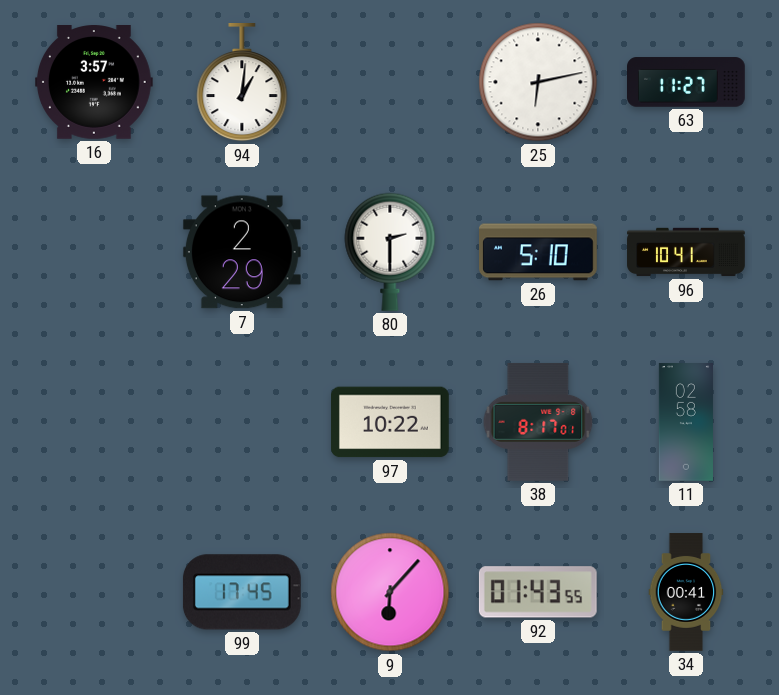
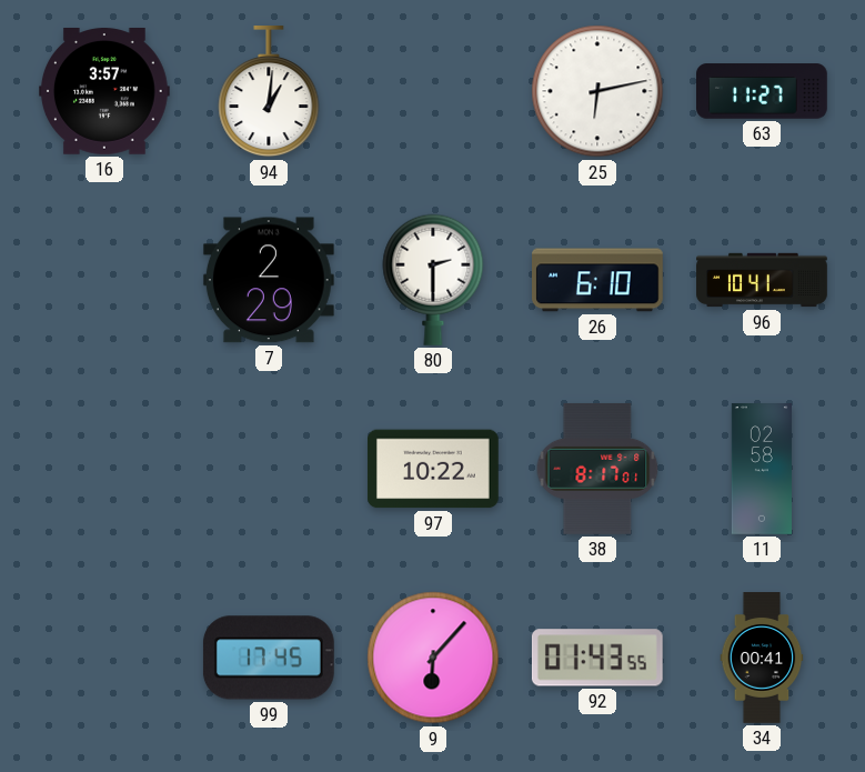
26: 5:10 -> 6:10
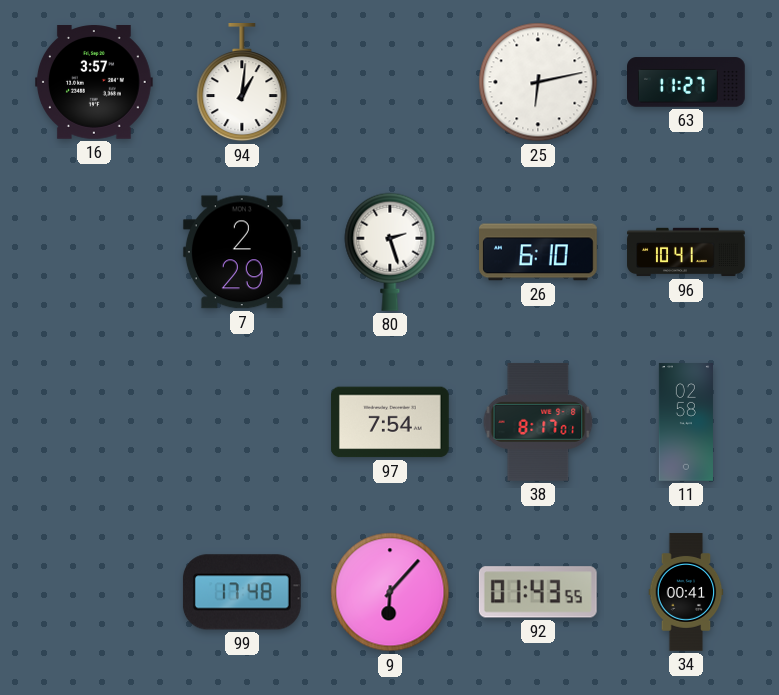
80: 2:30 -> 2:27
97: 10:22 -> 7:54
99: 17:45 -> 17:48
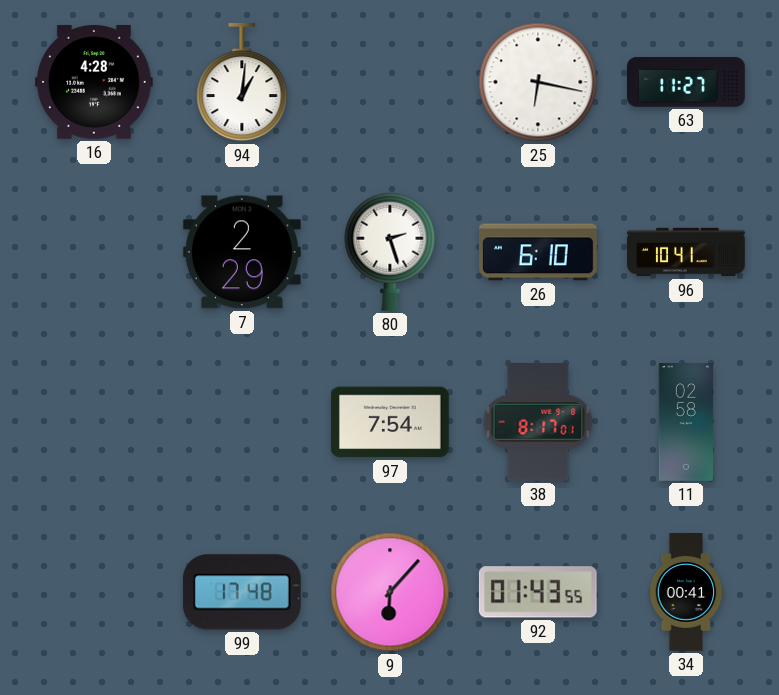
16: 3:57 -> 4:28
25: 6:13 -> 6:17
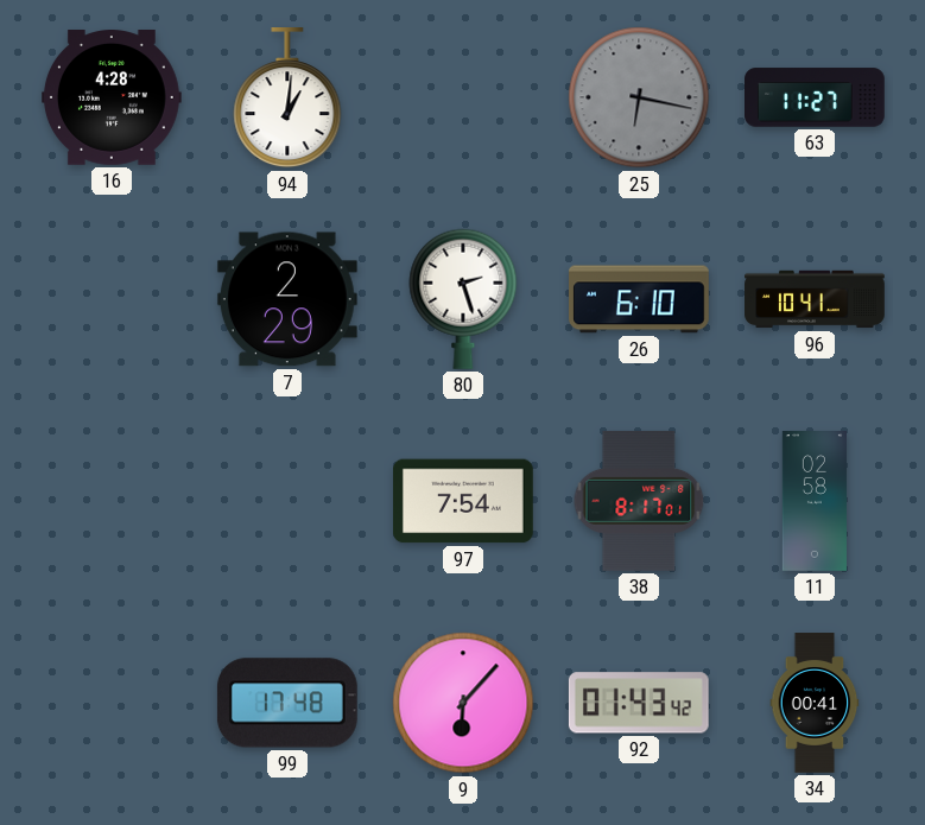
25 dial: white -> grey
92: 01:43:55 -> 01:43:42
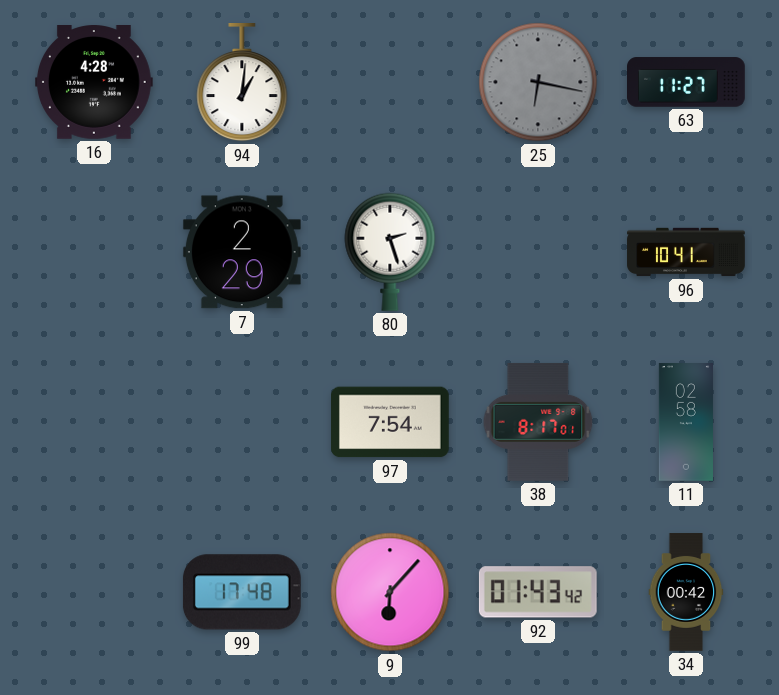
26: 6:10 -> none
34: 00:41 -> 00:42
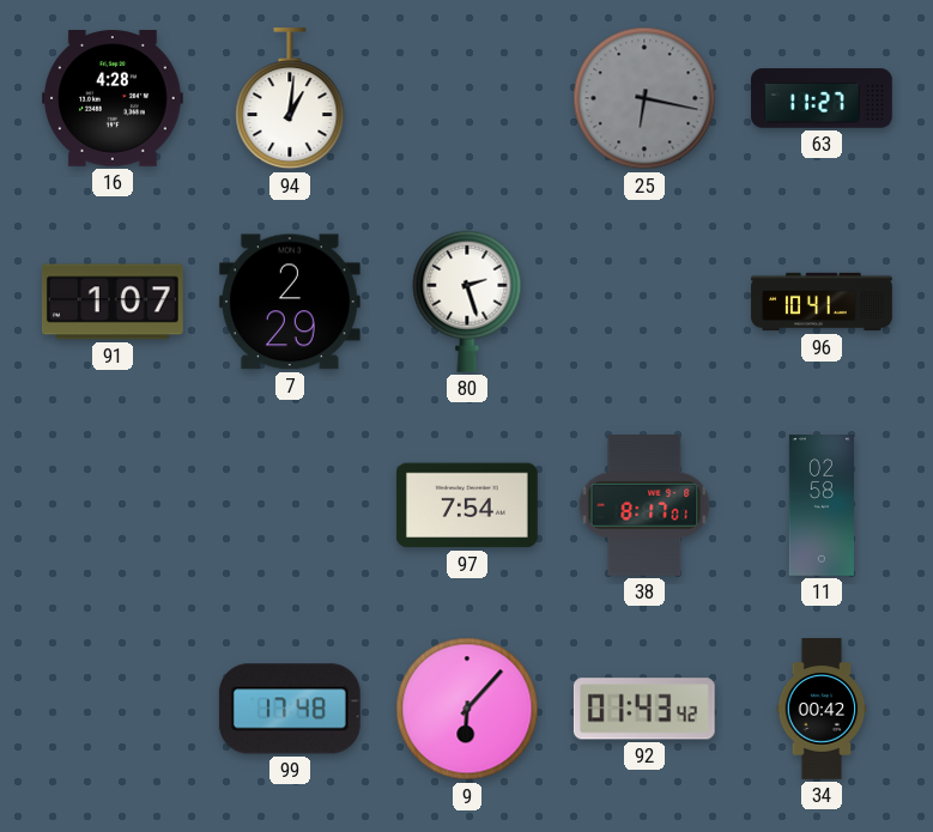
91: none -> 1:07
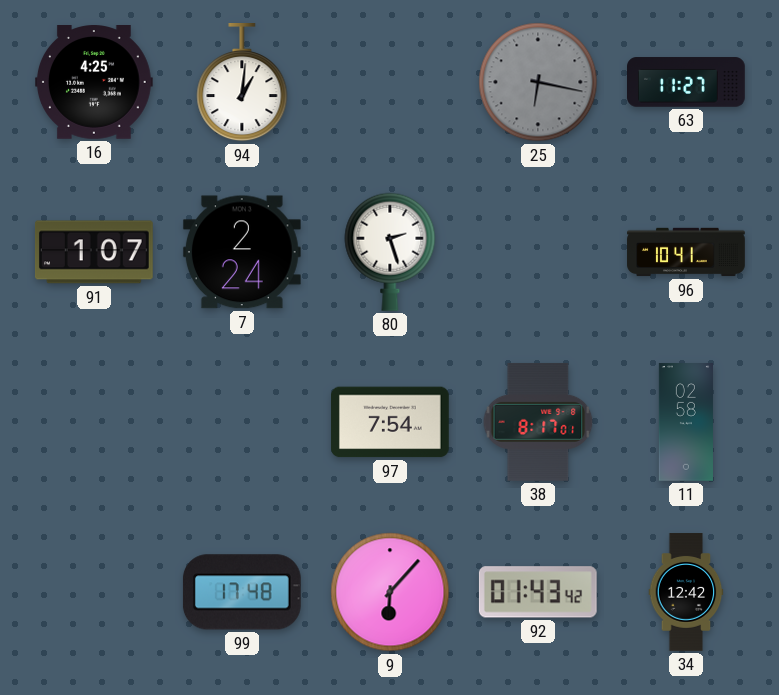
16: 4:28 -> 4:25
7: 2:29 -> 2:24
34: 00:42 -> 12:42
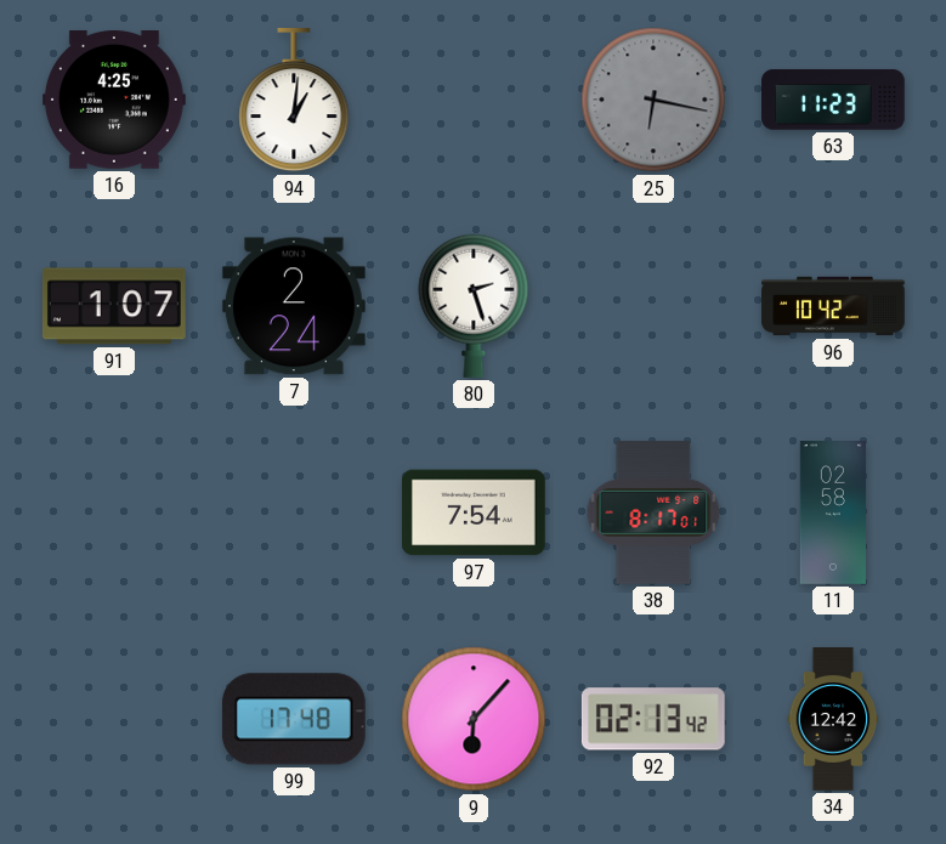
63: 11:27 -> 11:23
96: 10:41 -> 10:42
92: 01:43 -> 02:13
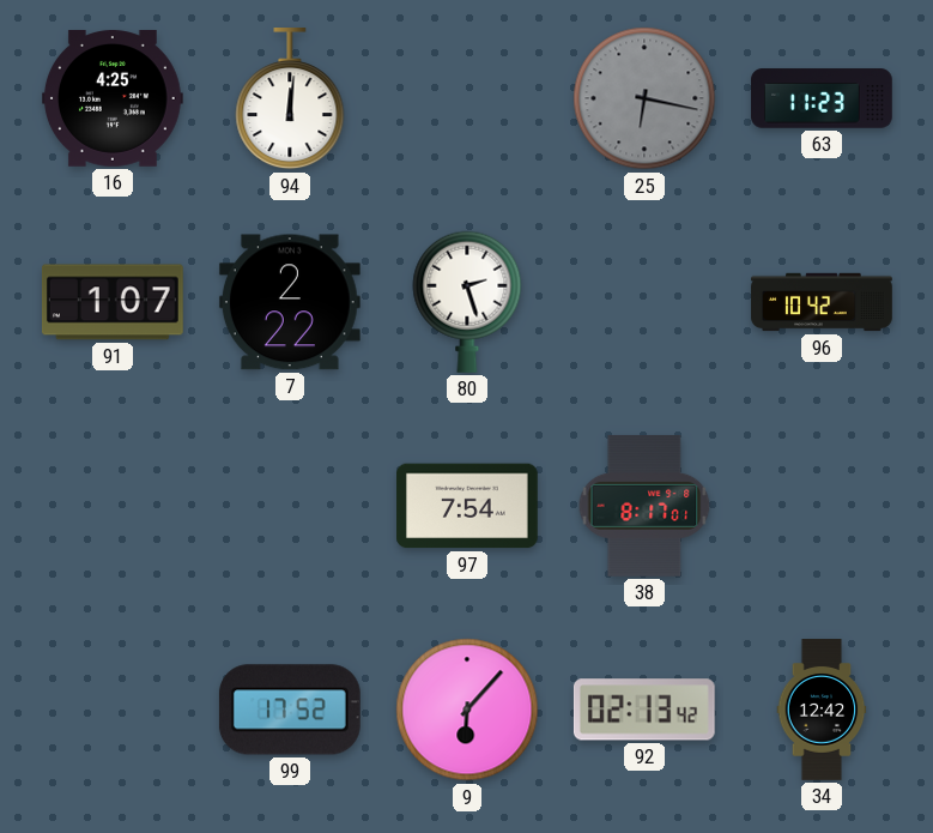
94: 1:01 -> 12:01
7: 2:24 -> 2:22
11: 02:58 -> none
99: 17:48 -> 17:52
